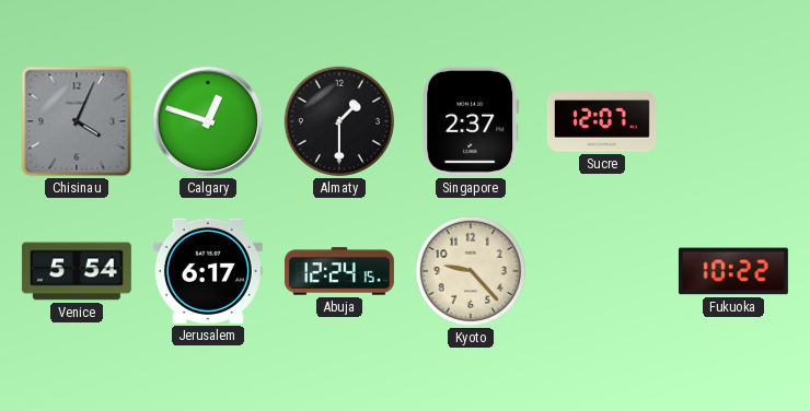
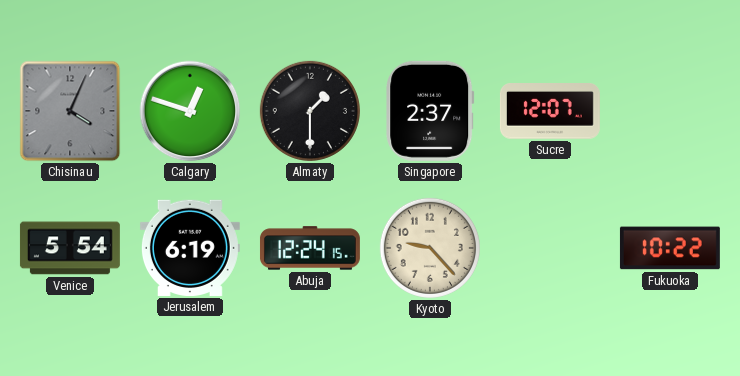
Jerusalem: 6:17 -> 6:19
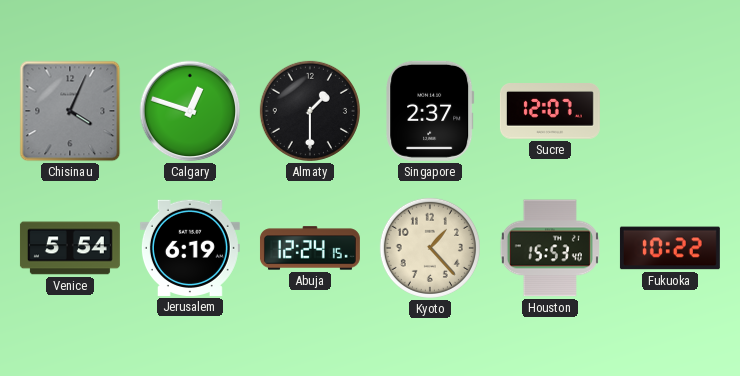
Kyoto: 9:23 -> 1:23
Houston: none -> 15:53
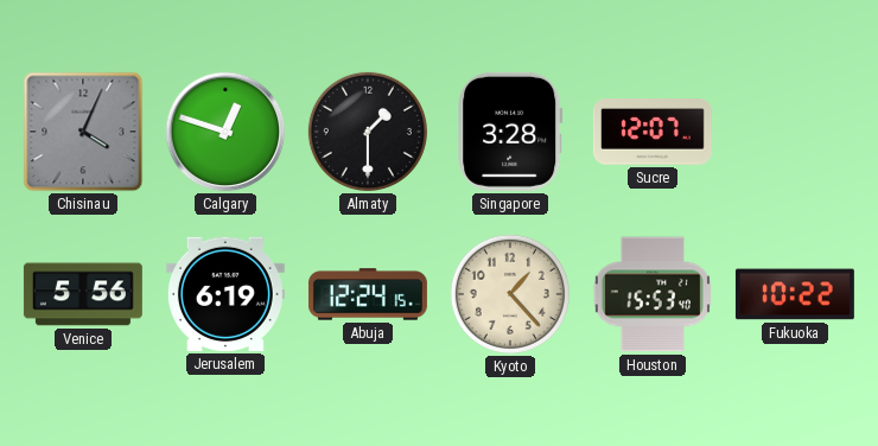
Singapore: 2:37 -> 3:28
Venice: 5:54 -> 5:56
